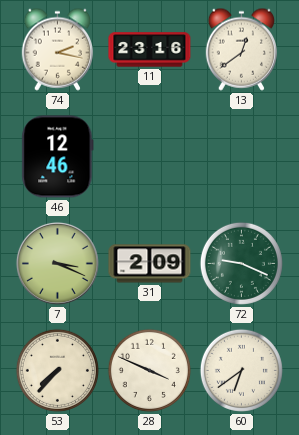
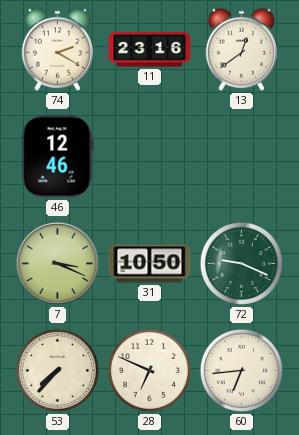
74: 2:17 -> 2:20
31: 2:09 -> 10:50
28: 3:49 -> 6:49
60: 6:39 -> 6:44
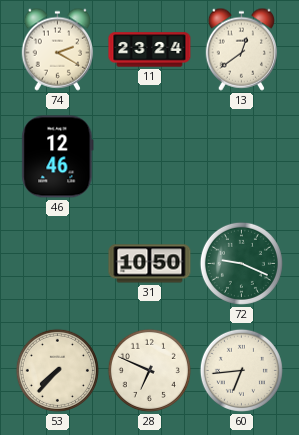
11: 23:16 -> 23:24
7: 3:19 -> none
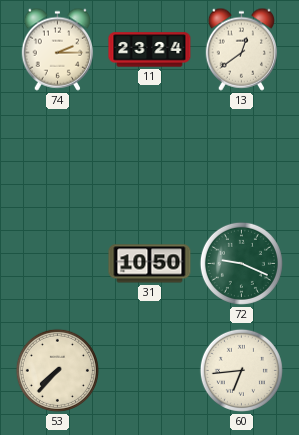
74: 2:20 -> 2:15
46: 12:46 -> none
28: 6:49 -> none
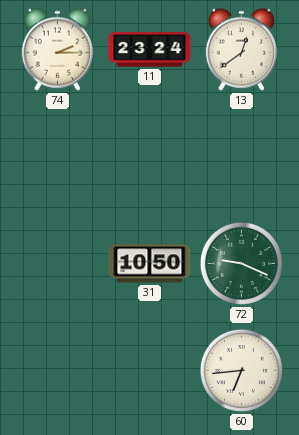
53: 7:37 -> none
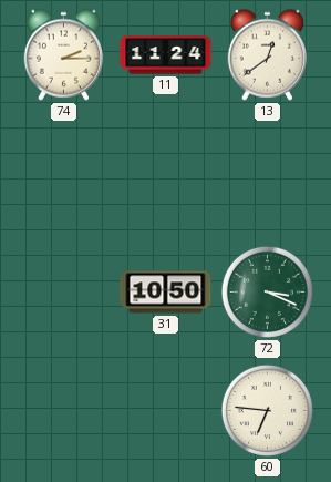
11: 23:24 -> 11:24
72: 9:19 -> 3:19
60: 6:44 -> 6:46
